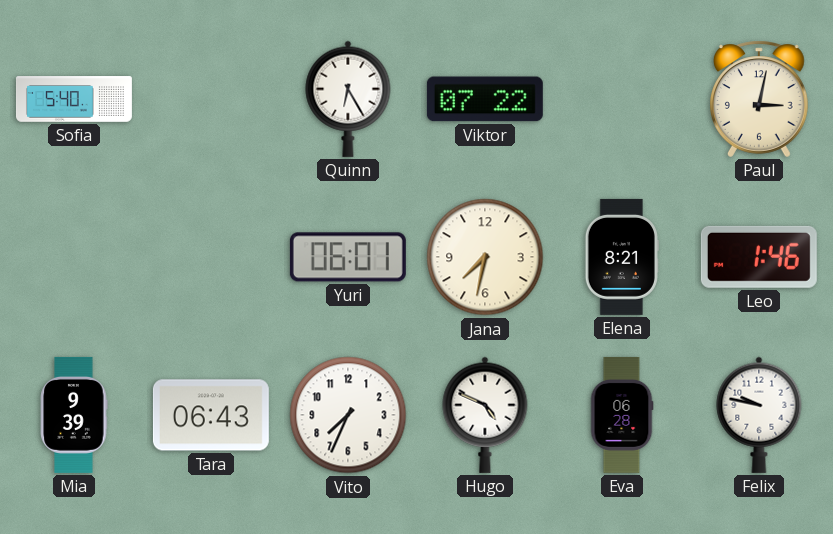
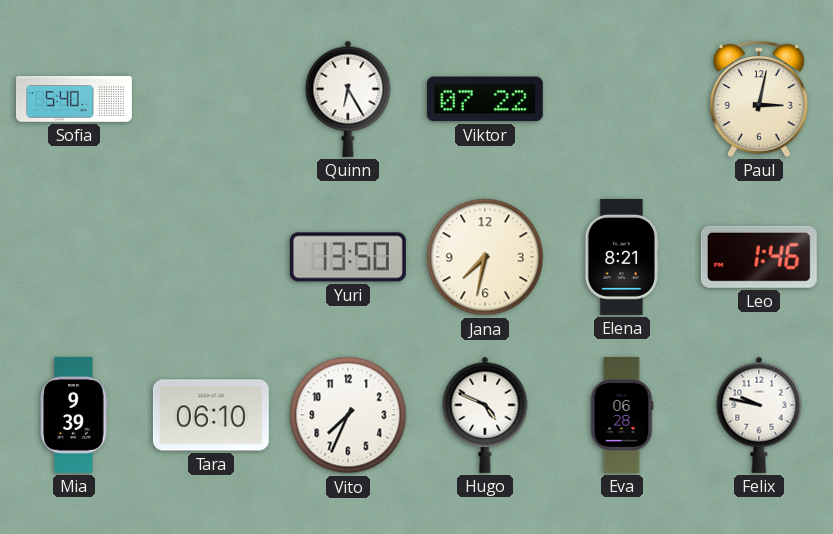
Yuri: 06:01 -> 13:50
Tara: 06:43 -> 06:10
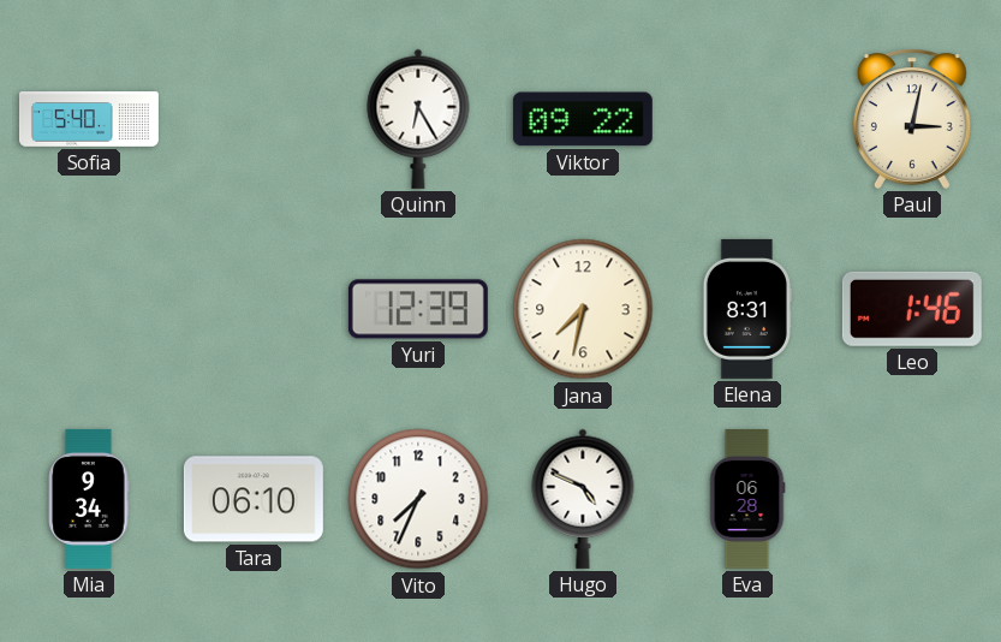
Viktor: 07:22 -> 09:22
Yuri: 13:50 -> 12:39
Elena: 8:21 -> 8:31
Mia: 9:39 -> 9:34
Felix: 9:47 -> none
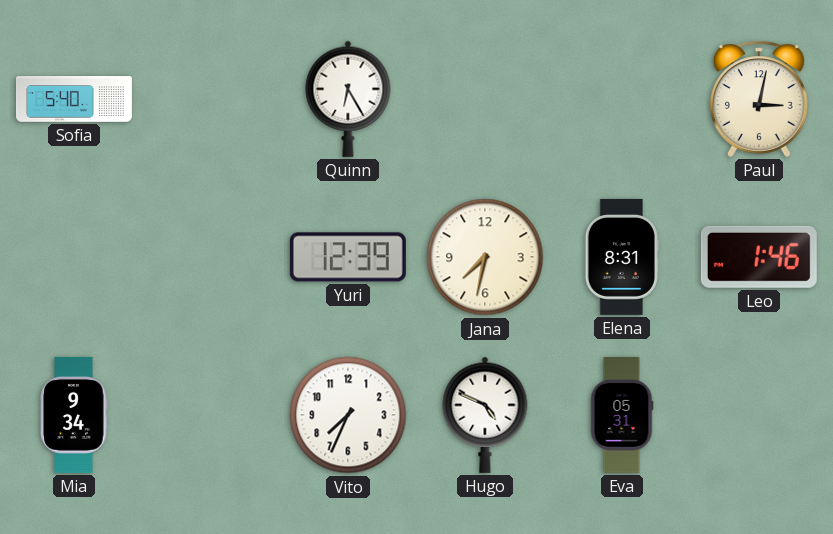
Viktor: 09:22 -> none
Tara: 06:10 -> none
Eva: 06:28 -> 05:31
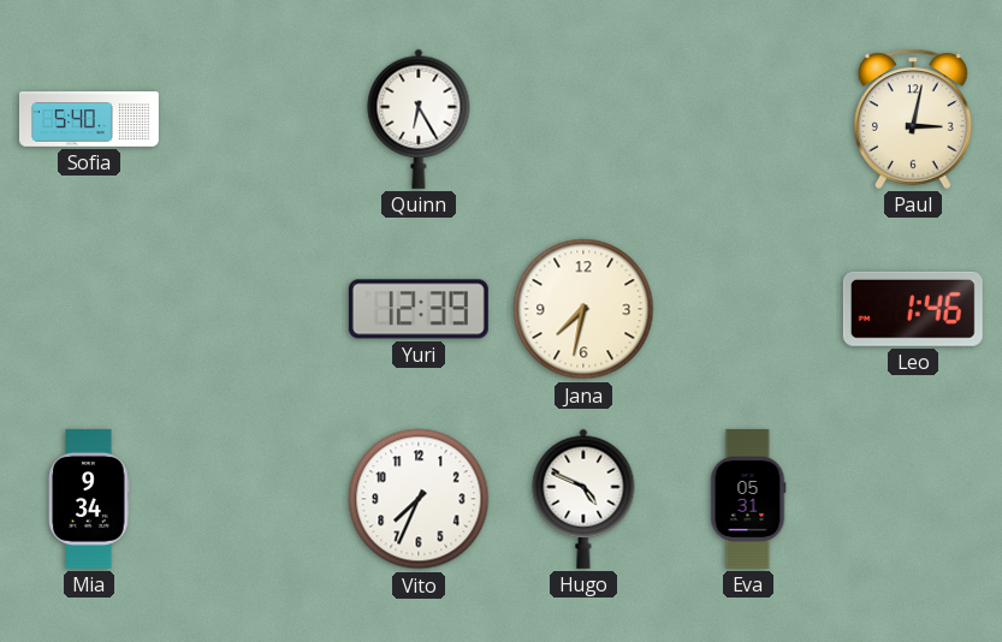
Elena: 8:31 -> none
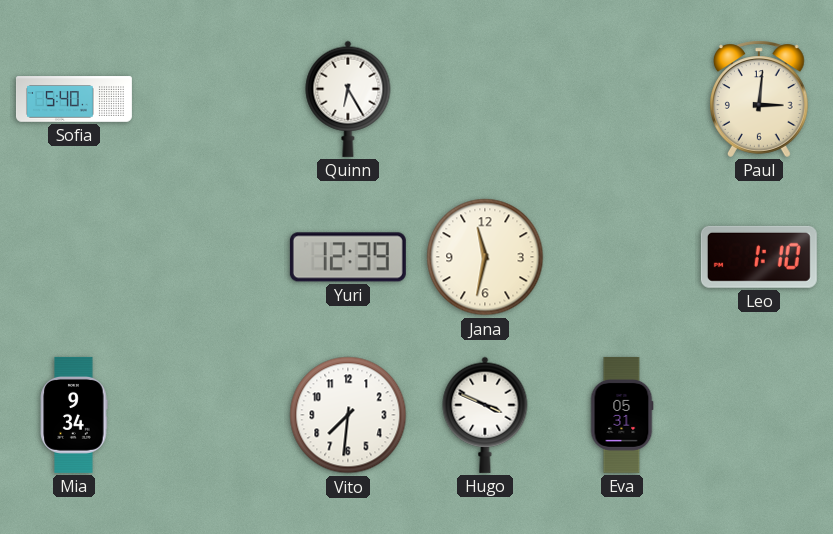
Paul: 3:02 -> 3:01
Jana: 7:32 -> 11:32
Leo: 1:46 -> 1:10
Vito: 7:34 -> 7:31
Hugo: 4:49 -> 3:49
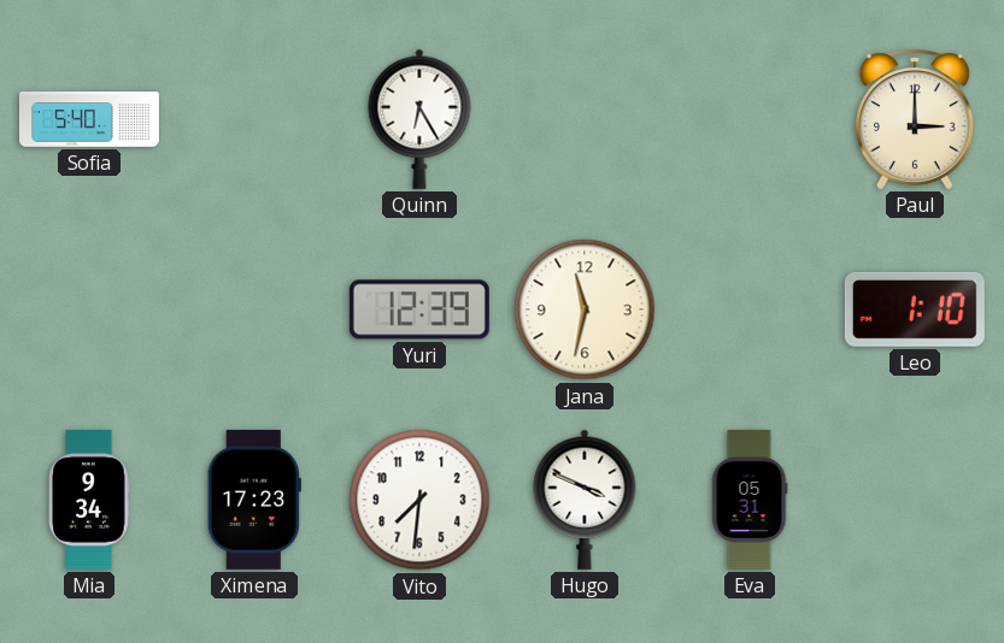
Paul: 3:01 -> 3:00
Ximena: none -> 17:23
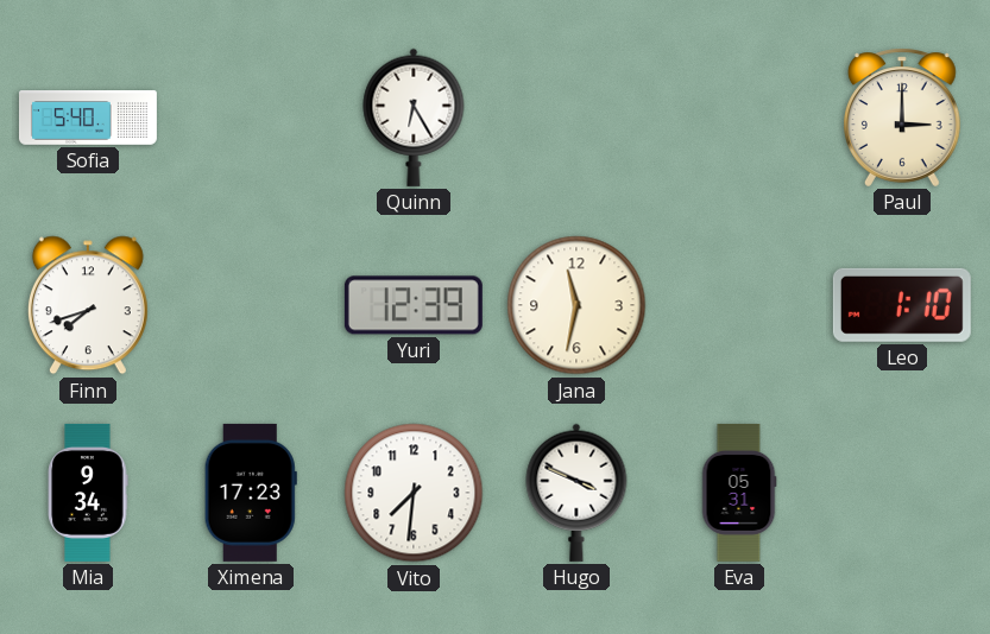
Finn: none -> 7:42
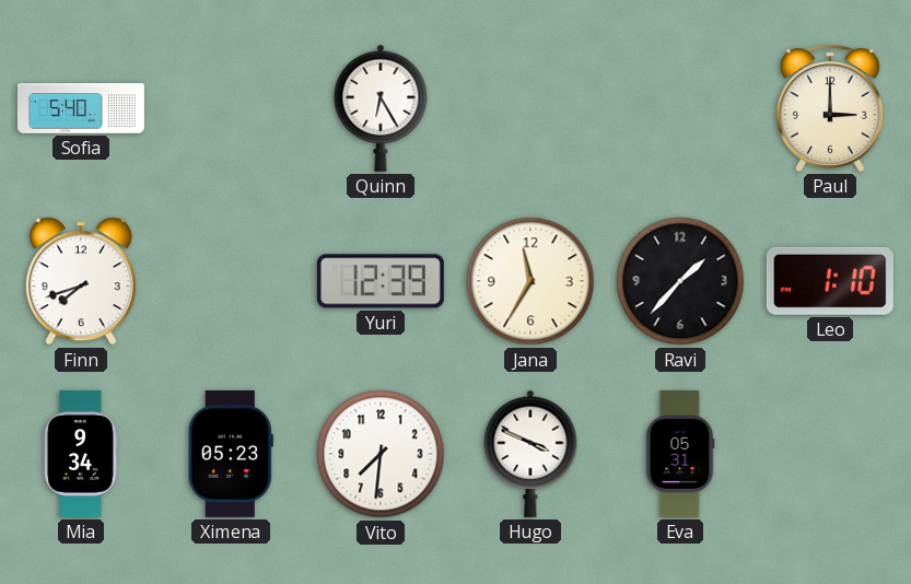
Jana: 11:32 -> 11:35
Ravi: none -> 1:37
Ximena: 17:23 -> 05:23
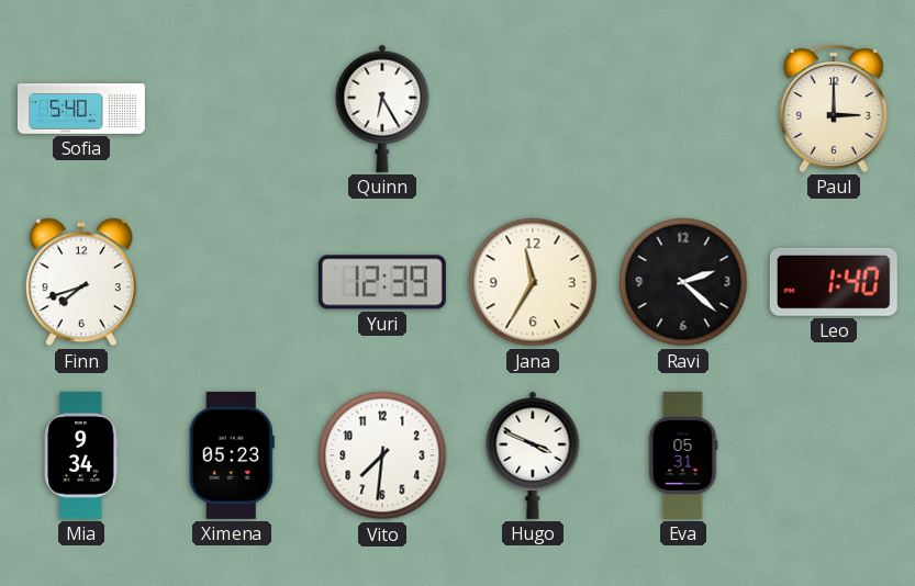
Ravi: 1:37 -> 2:22
Leo: 1:10 -> 1:40
